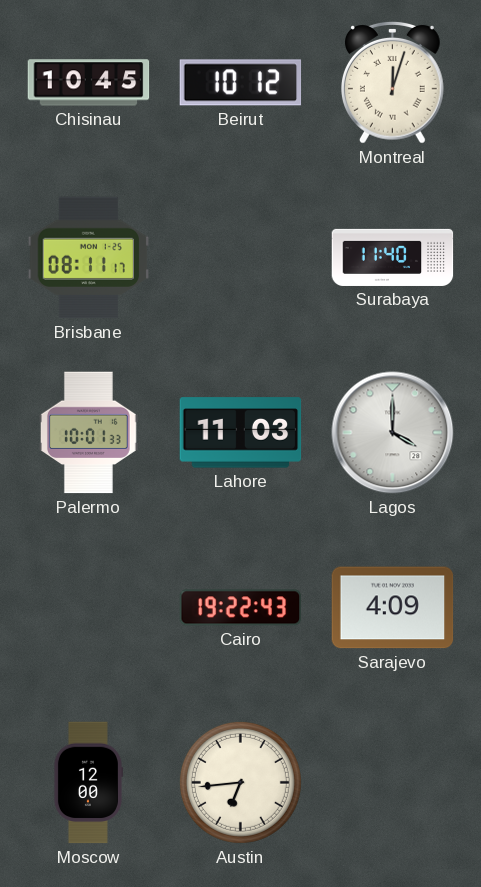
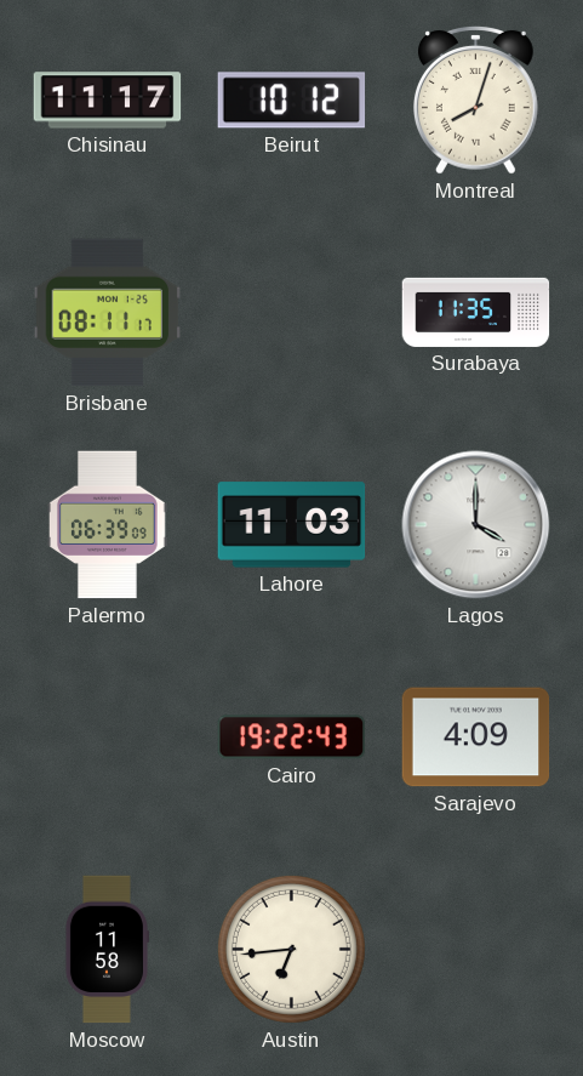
Chisinau: 10:45 -> 11:17
Montreal: 12:03 -> 8:03
Surabaya: 11:40 -> 11:35
Palermo: 10:01 -> 06:39
Moscow: 12:00 -> 11:58
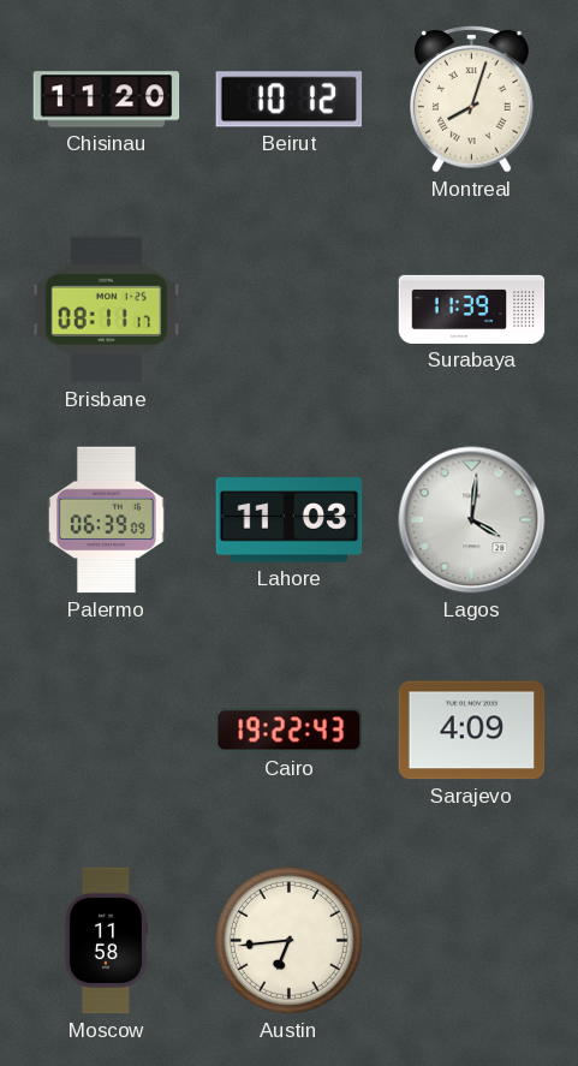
Chisinau: 11:17 -> 11:20
Surabaya: 11:35 -> 11:39
Lagos: 4:00 -> 4:01
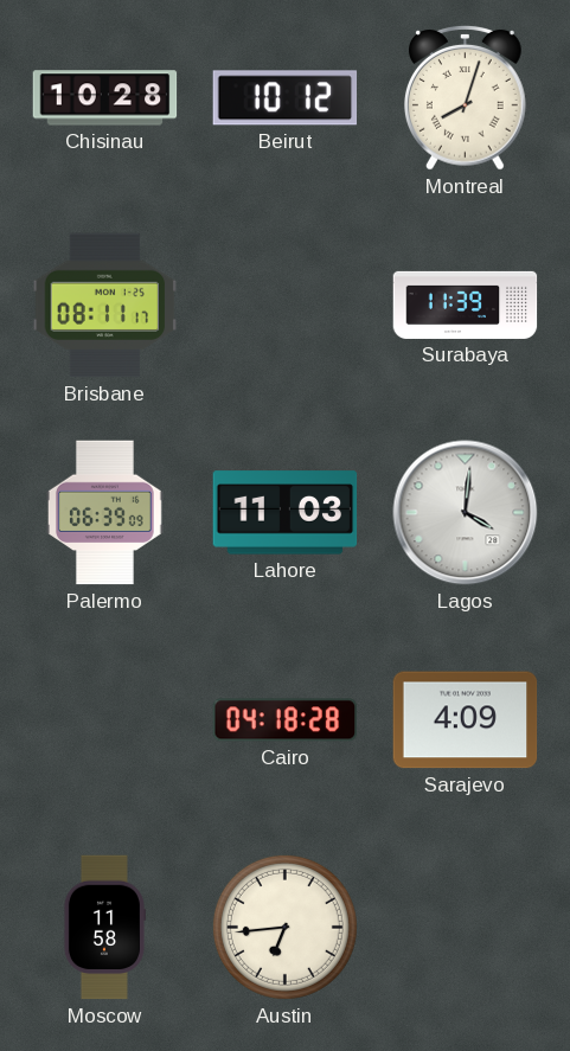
Chisinau: 11:20 -> 10:28
Cairo: 19:22 -> 04:18
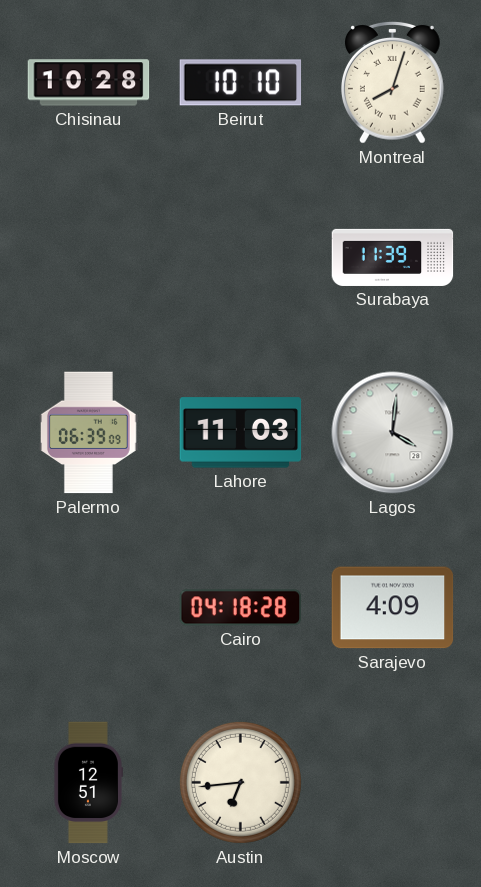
Beirut: 10:12 -> 10:10
Brisbane: 08:11 -> none
Moscow: 11:58 -> 12:51
